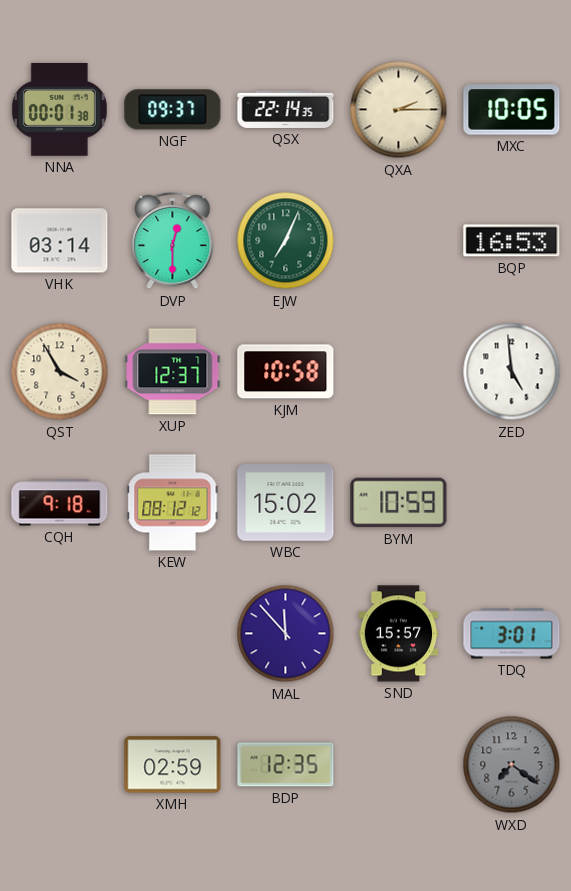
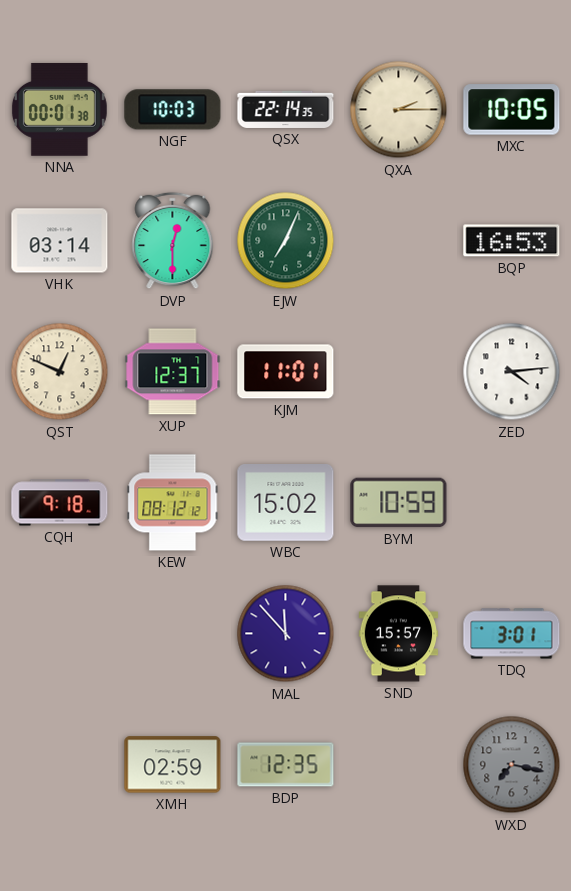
NGF: 09:37 -> 10:03
QST: 3:55 -> 12:49
KJM: 10:58 -> 11:01
ZED: 4:59 -> 4:14
WXD: 7:21 -> 7:17
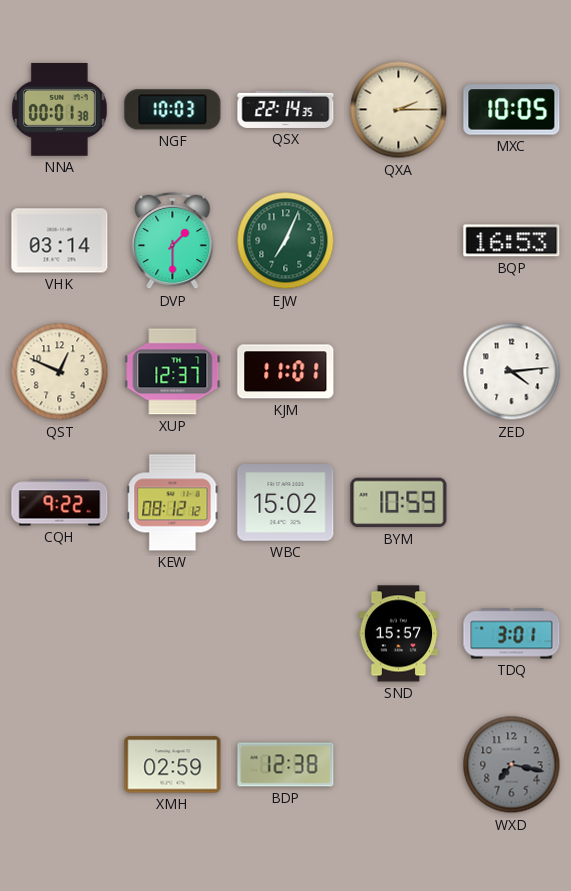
DVP: 12:30 -> 1:30
CQH: 9:18 -> 9:22
MAL: 11:53 -> none
BDP: 12:35 -> 12:38
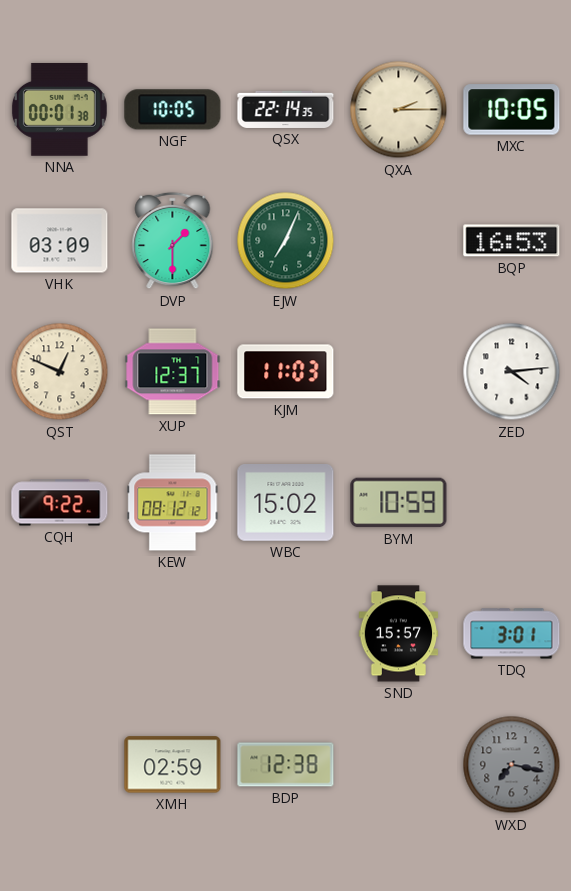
NGF: 10:03 -> 10:05
VHK: 03:14 -> 03:09
KJM: 11:01 -> 11:03
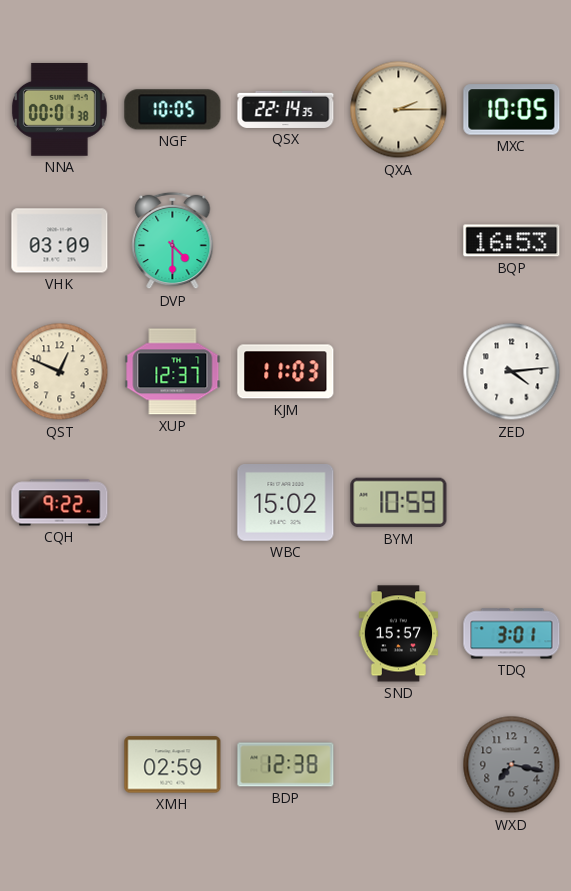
DVP: 1:30 -> 4:30
EJW: 7:04 -> none
KEW: 08:12 -> none
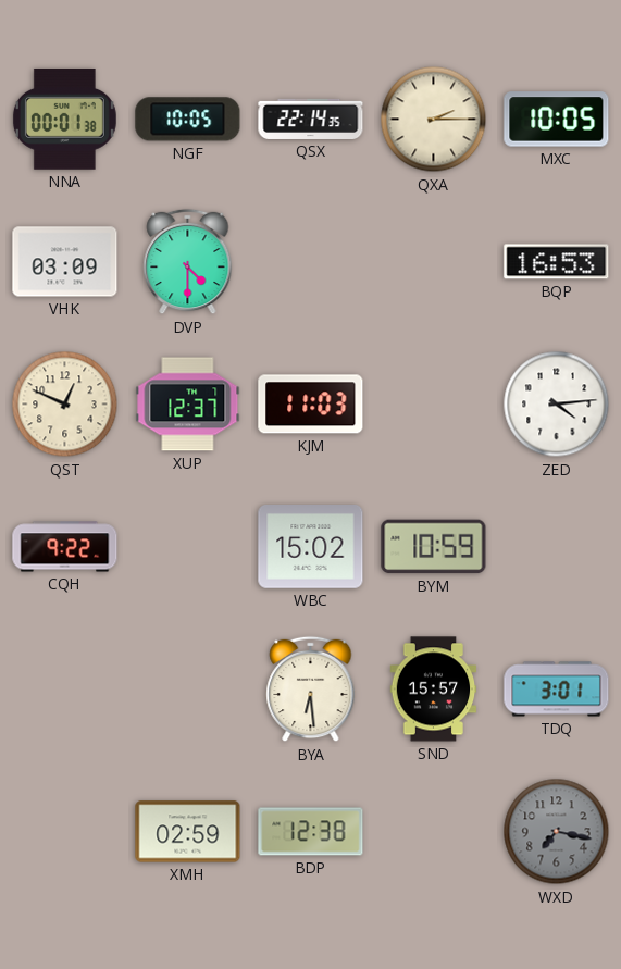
BYA: none -> 6:29
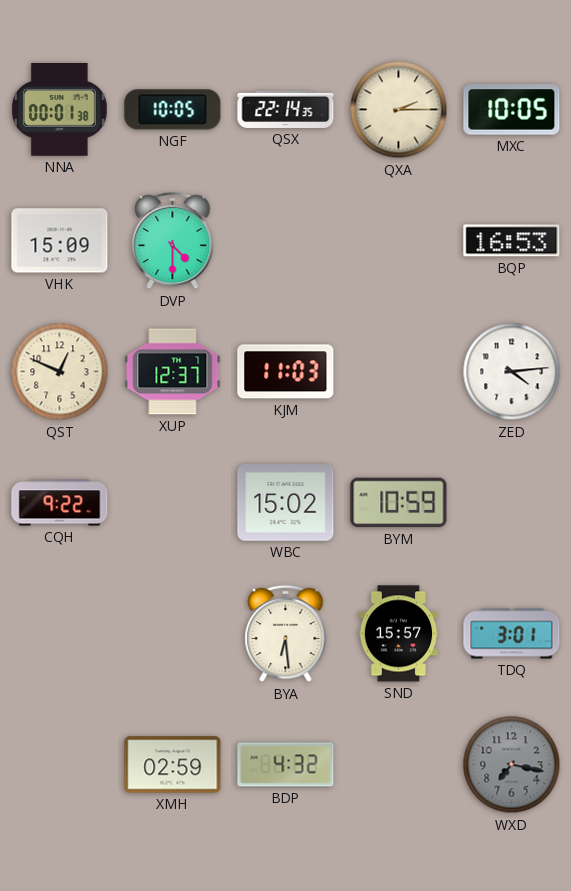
VHK: 03:09 -> 15:09
BDP: 12:38 -> 4:32
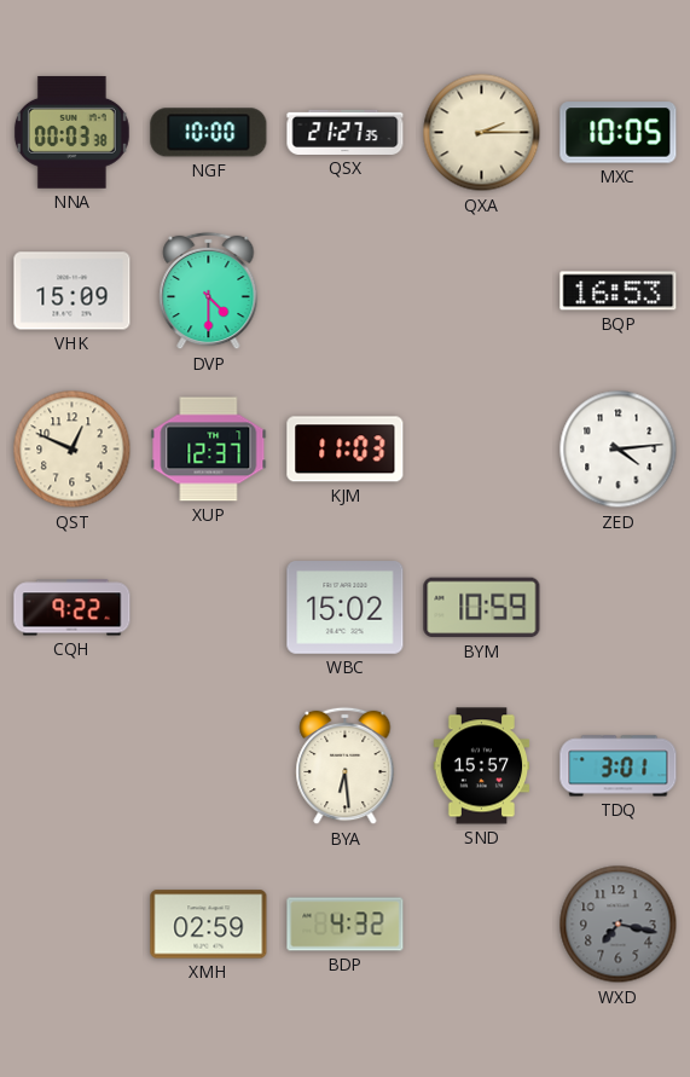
NNA: 00:01 -> 00:03
NGF: 10:05 -> 10:00
QSX: 22:14 -> 21:27
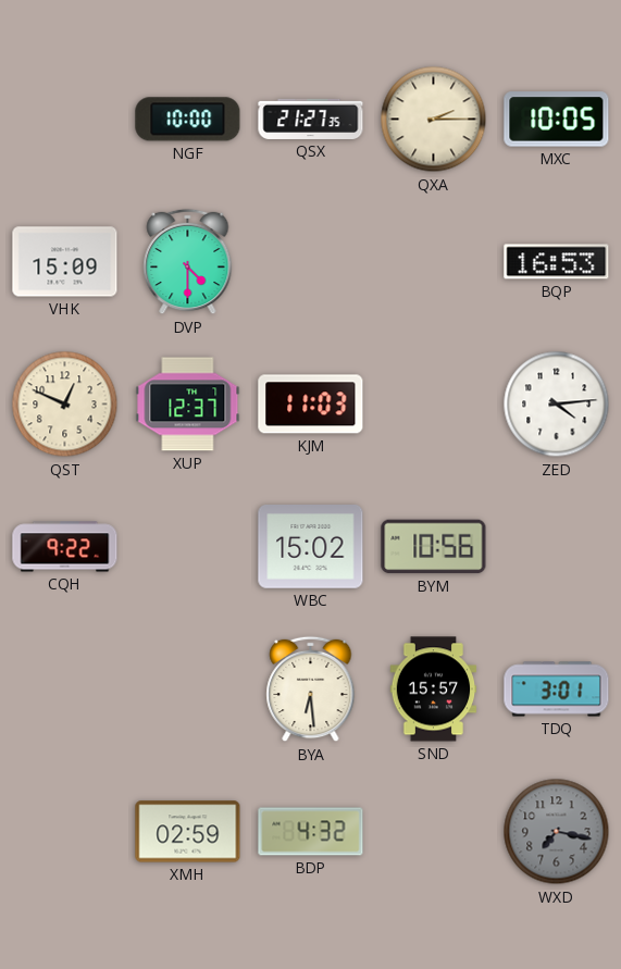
NNA: 00:03 -> none
BYM: 10:59 -> 10:56
